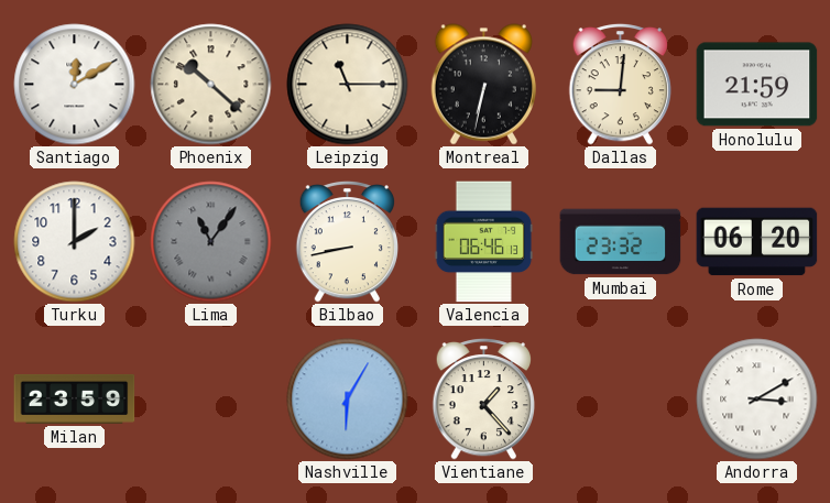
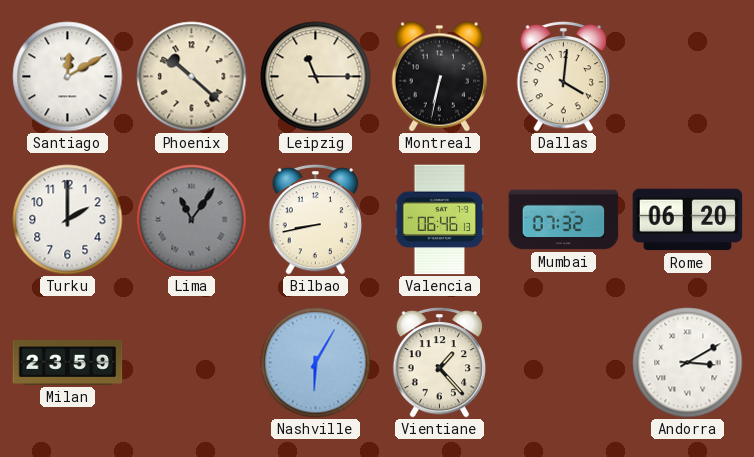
Dallas: 9:01 -> 4:01
Honolulu: 21:59 -> none
Mumbai: 23:32 -> 07:32
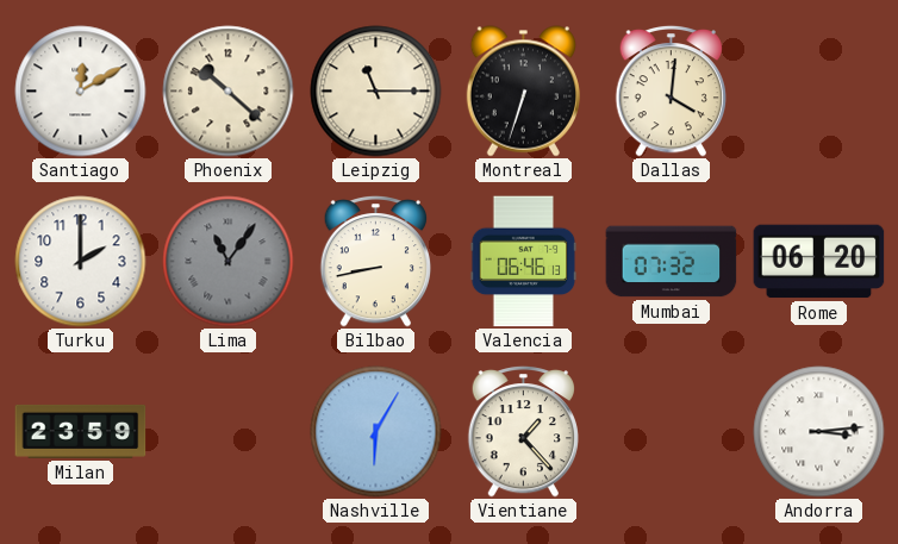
Montreal: 6:32 -> 6:33
Andorra: 3:10 -> 3:14
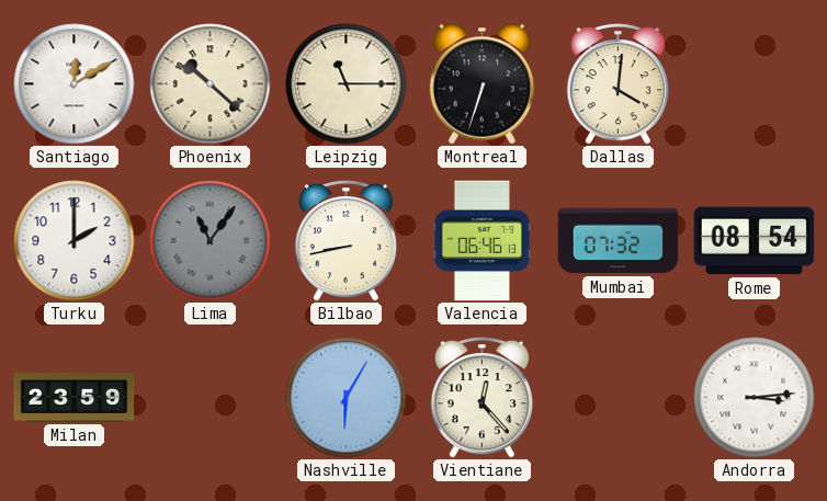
Rome: 06:20 -> 08:54
Vientiane: 1:23 -> 12:23
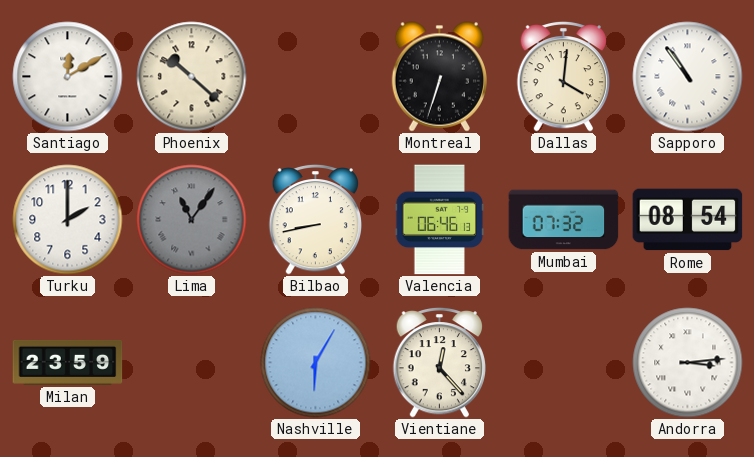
Leipzig: 11:15 -> none
Sapporo: none -> 10:54
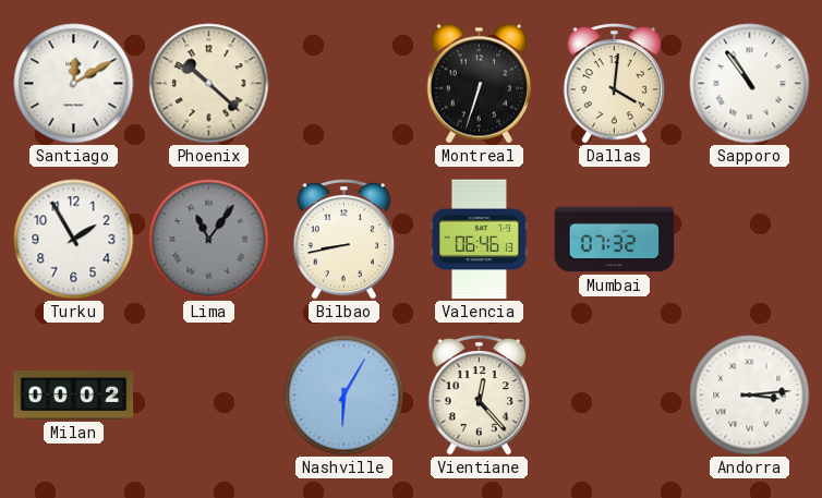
Turku: 2:00 -> 1:55
Rome: 08:54 -> none
Milan: 23:59 -> 00:02
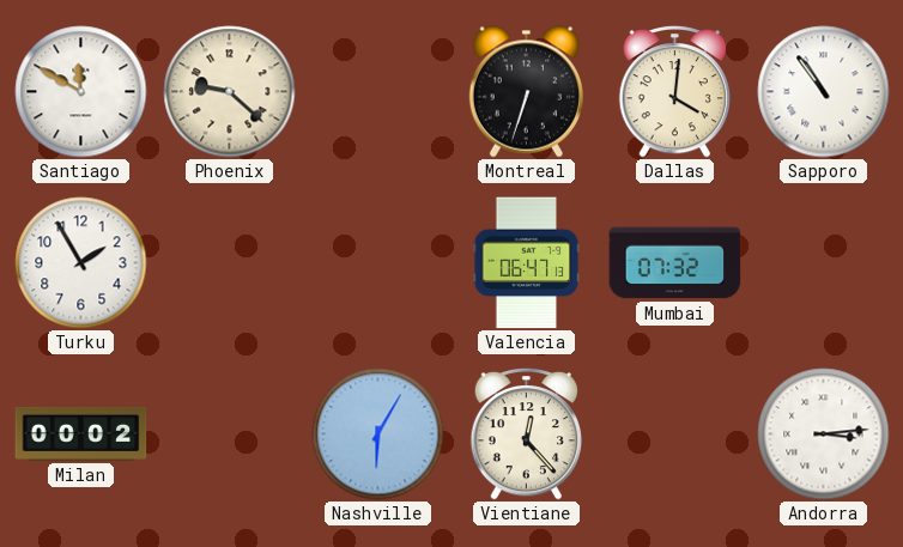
Santiago: 12:10 -> 11:50
Phoenix: 10:22 -> 9:22
Lima: 11:06 -> none
Bilbao: 8:43 -> none
Valencia: 06:46 -> 06:47
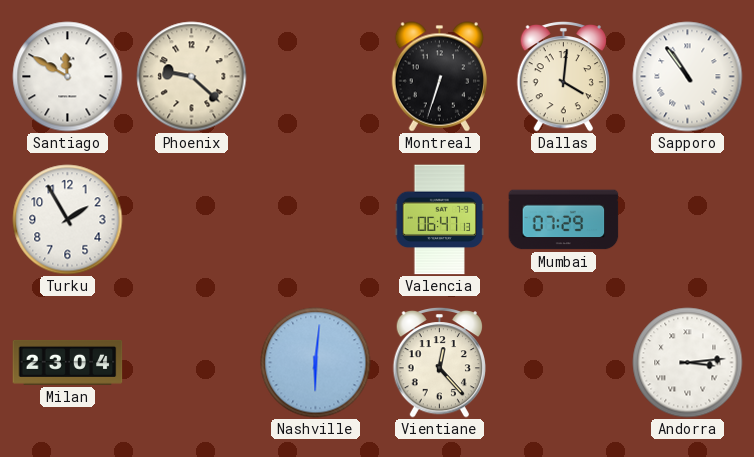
Mumbai: 07:32 -> 07:29
Milan: 00:02 -> 23:04
Nashville: 6:05 -> 6:01
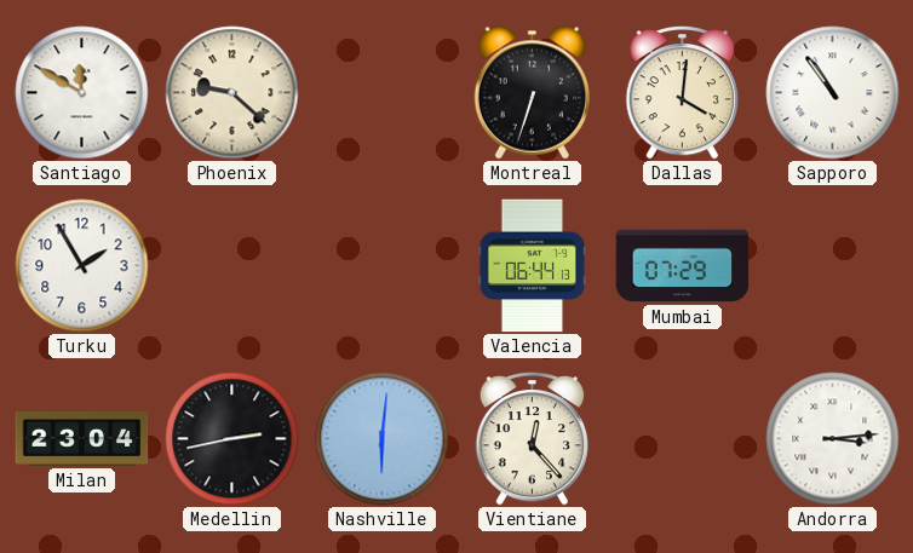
Valencia: 06:47 -> 06:44
Medellin: none -> 2:43
